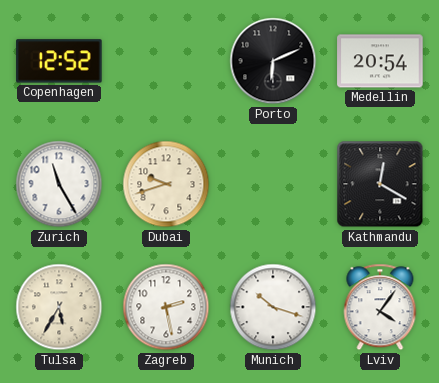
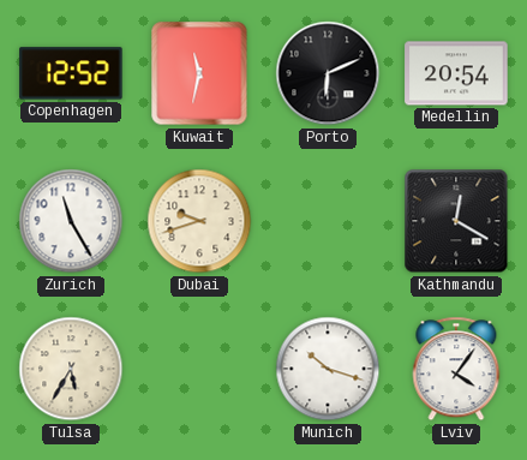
Kuwait: none -> 11:32
Zagreb: 2:28 -> none
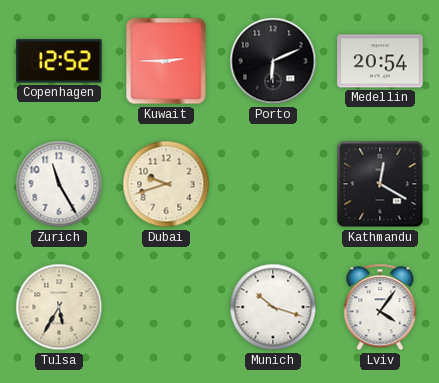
Kuwait: 11:32 -> 2:45
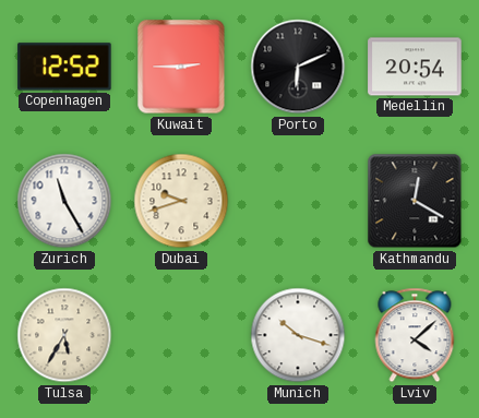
Lviv: 4:06 -> 4:08
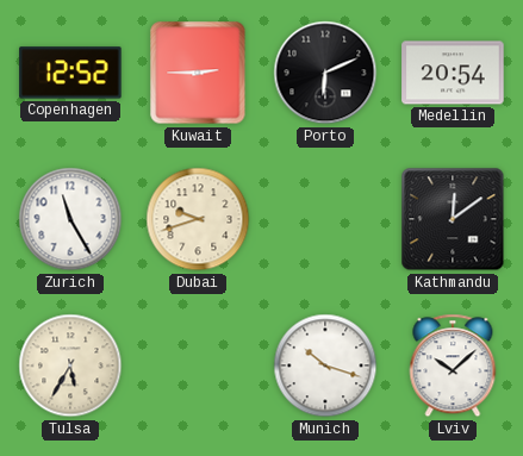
Kathmandu: 12:20 -> 12:09
Lviv: 4:08 -> 10:08
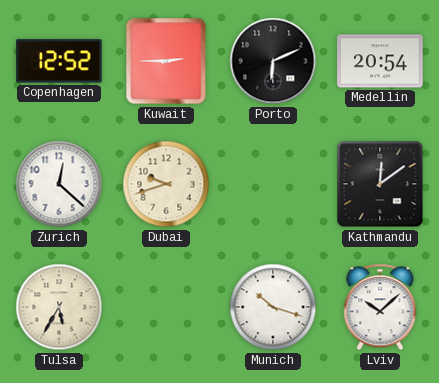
Zurich: 11:25 -> 12:22
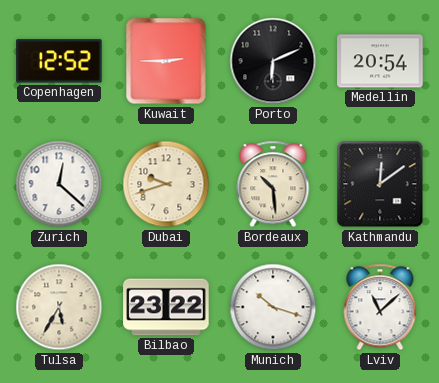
Bordeaux: none -> 10:29
Bilbao: none -> 23:22
Lviv: 10:08 -> 11:08
